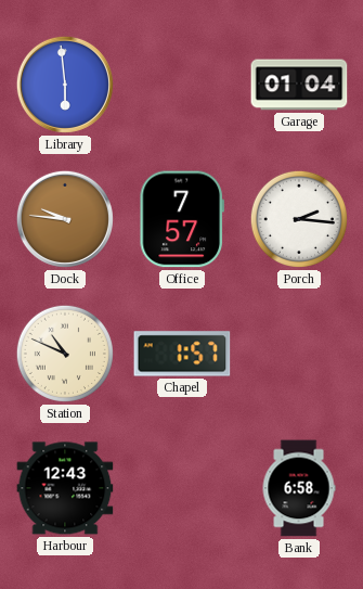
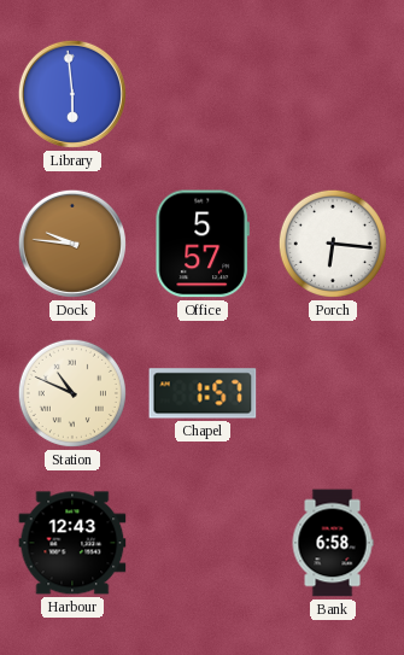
Garage: 01:04 -> none
Office: 7:57 -> 5:57
Porch: 2:16 -> 6:16
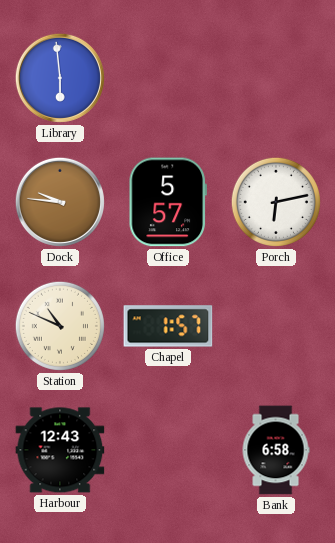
Porch: 6:16 -> 6:13
